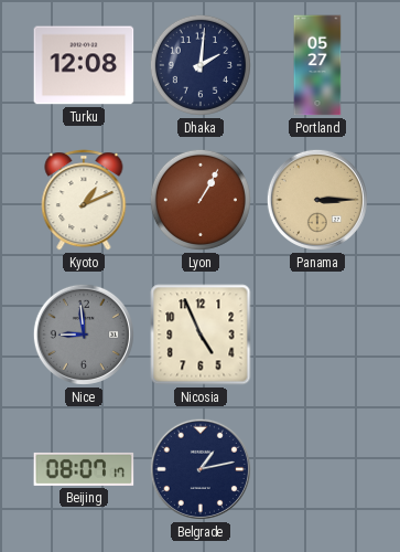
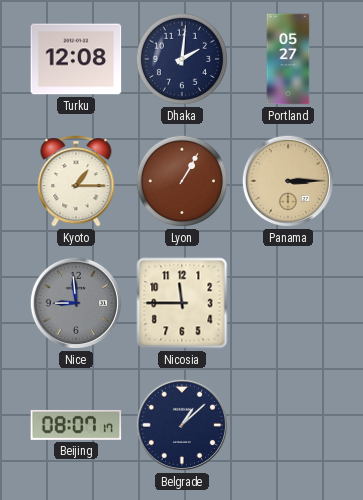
Kyoto: 1:11 -> 1:15
Nicosia: 4:56 -> 11:45
Belgrade: 1:13 -> 1:08
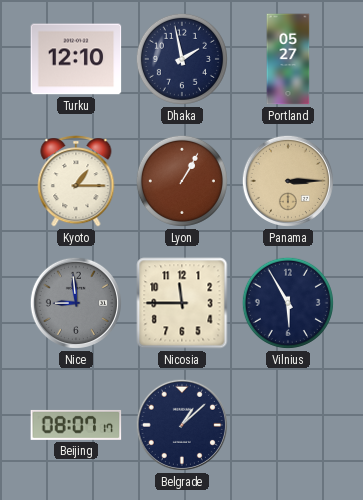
Turku: 12:08 -> 12:10
Dhaka: 2:01 -> 1:58
Vilnius: none -> 5:55
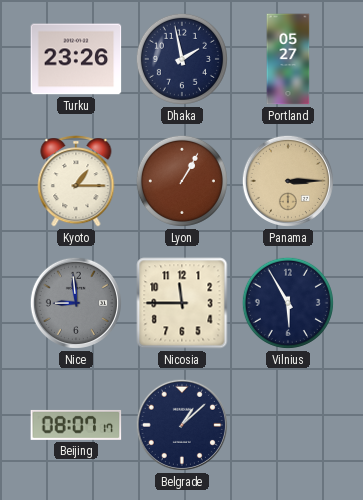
Turku: 12:10 -> 23:26
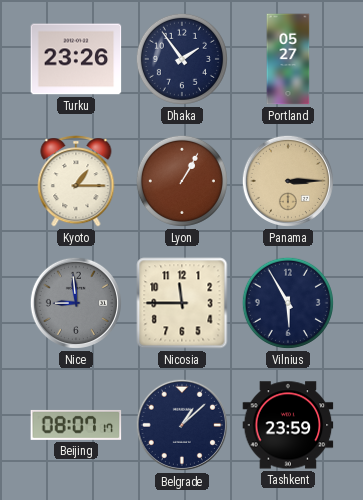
Dhaka: 1:58 -> 1:54
Tashkent: none -> 23:59
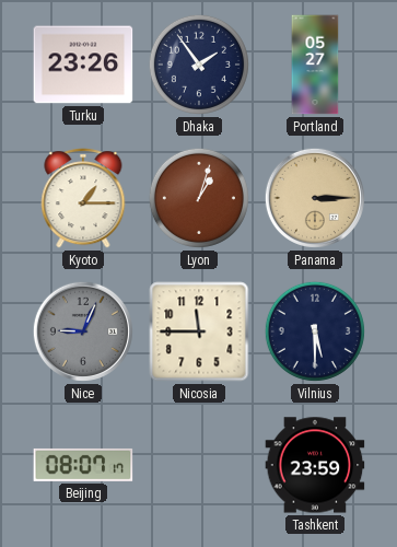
Lyon: 1:05 -> 1:03
Nice: 8:59 -> 9:04
Vilnius: 5:55 -> 5:30
Belgrade: 1:08 -> none
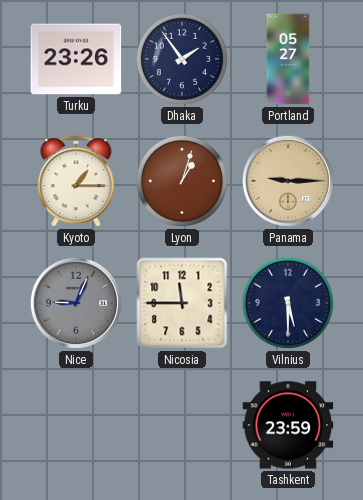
Panama: 3:15 -> 9:15
Beijing: 08:07 -> none
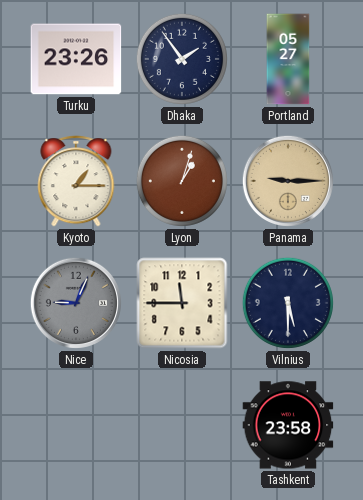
Tashkent: 23:59 -> 23:58
